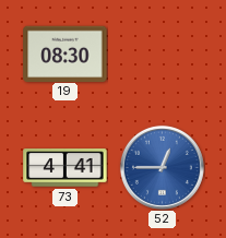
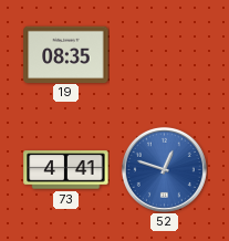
19: 08:30 -> 08:35
52: 12:45 -> 12:48
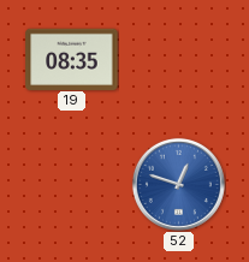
73: 4:41 -> none
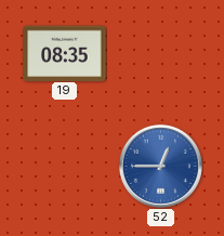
52: 12:48 -> 12:45
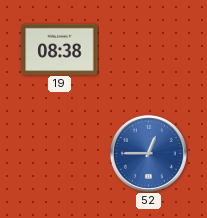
19: 08:35 -> 08:38
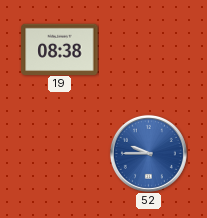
52: 12:45 -> 9:45
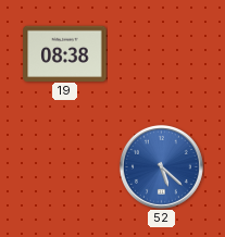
52: 9:45 -> 5:22
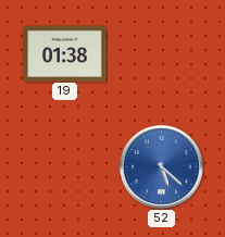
19: 08:38 -> 01:38
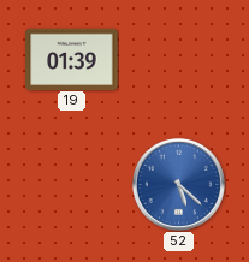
19: 01:38 -> 01:39
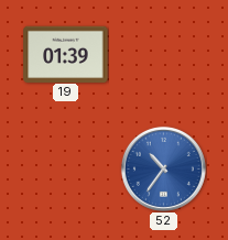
52: 5:22 -> 10:36
